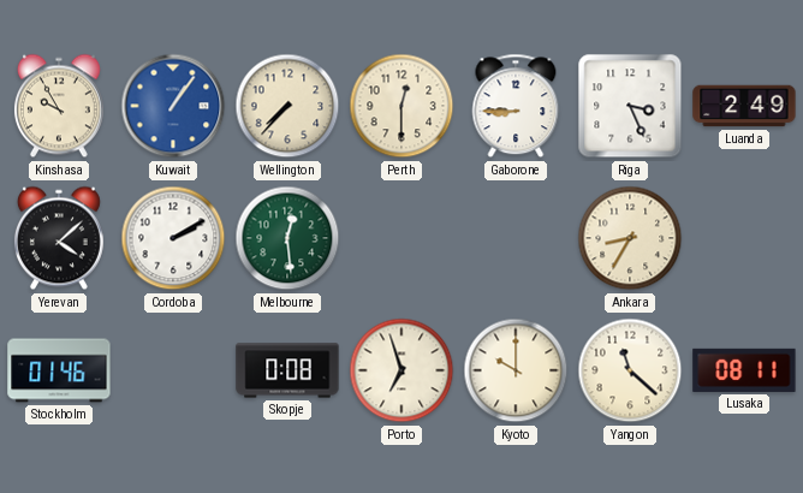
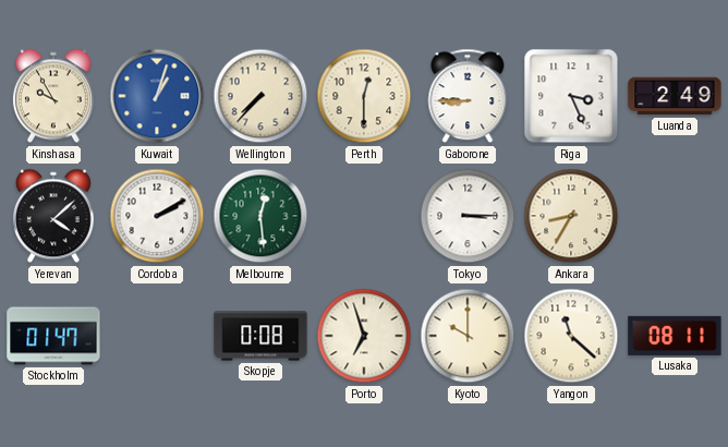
Kuwait: 1:06 -> 1:03
Tokyo: none -> 3:15
Stockholm: 01:46 -> 01:47
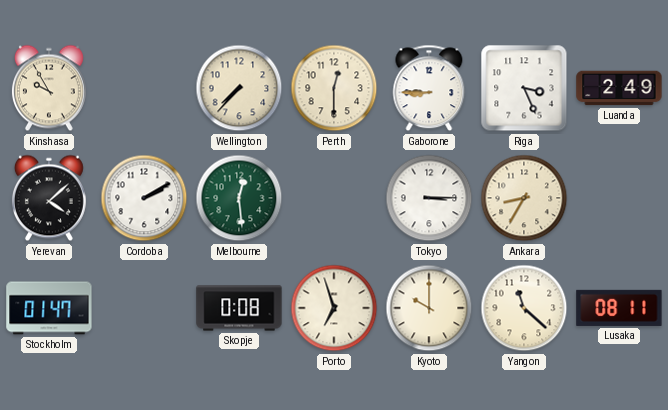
Kuwait: 1:03 -> none
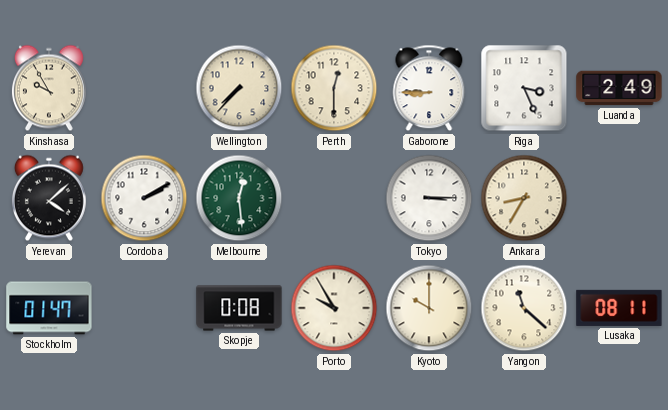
Porto: 6:57 -> 9:55
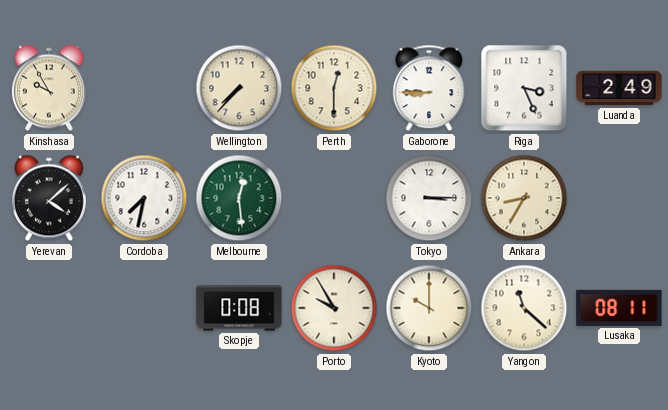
Cordoba: 2:10 -> 7:32
Stockholm: 01:47 -> none
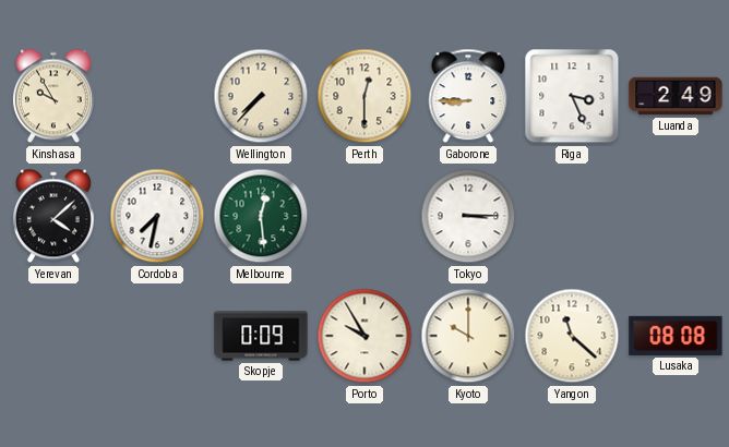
Ankara: 8:35 -> none
Skopje: 0:08 -> 0:09
Lusaka: 08:11 -> 08:08
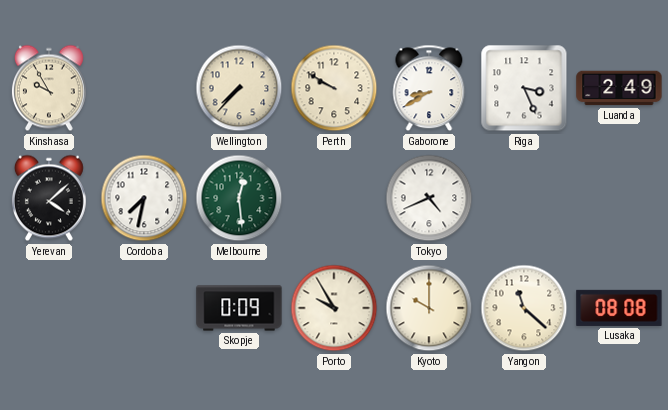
Perth: 12:30 -> 9:50
Gaborone: 8:45 -> 8:40
Tokyo: 3:15 -> 4:41
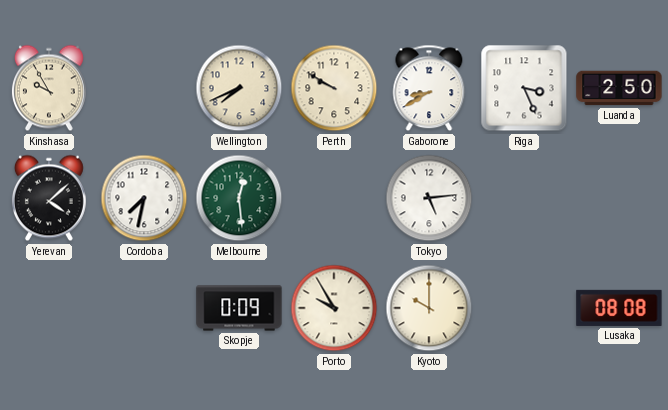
Wellington: 7:37 -> 7:41
Luanda: 2:49 -> 2:50
Tokyo: 4:41 -> 5:14
Yangon: 11:22 -> none
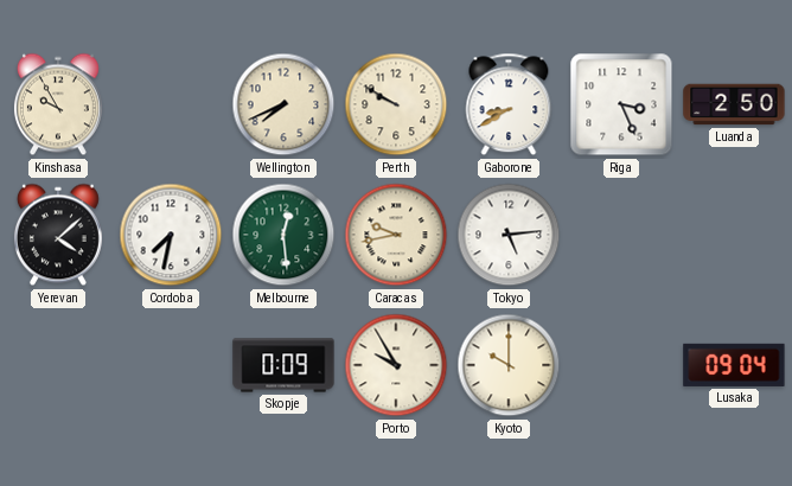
Caracas: none -> 9:43
Lusaka: 08:08 -> 09:04
